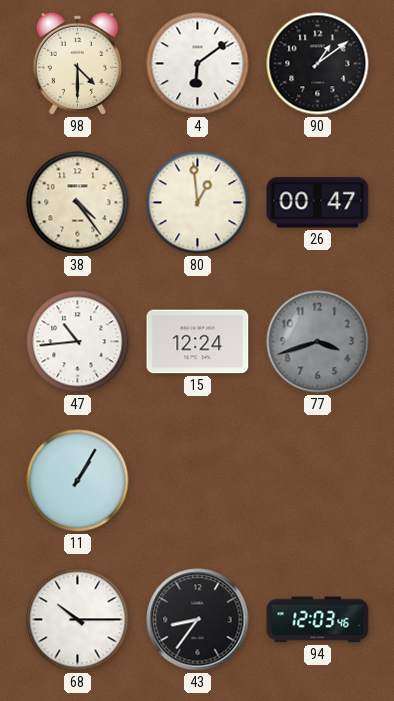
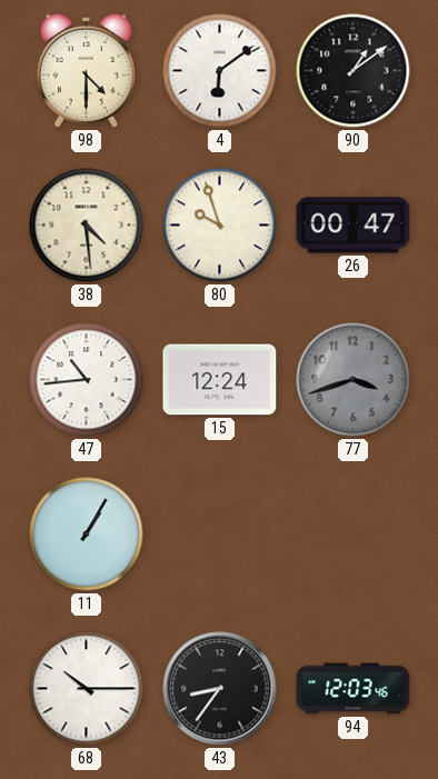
38: 4:24 -> 4:29
80: 12:59 -> 9:57
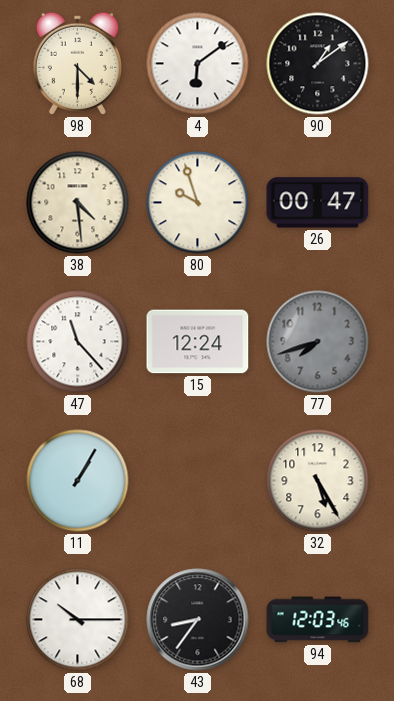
47: 10:44 -> 11:23
77: 3:42 -> 7:42
32: none -> 5:25
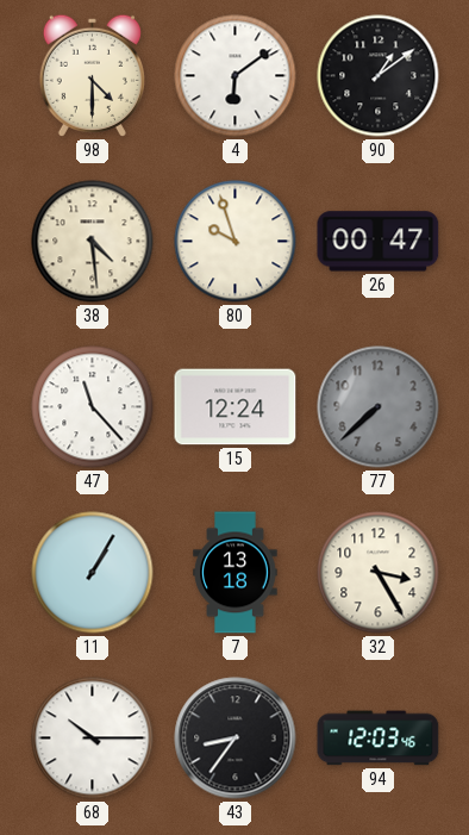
77: 7:42 -> 7:38
7: none -> 13:18
32: 5:25 -> 3:25
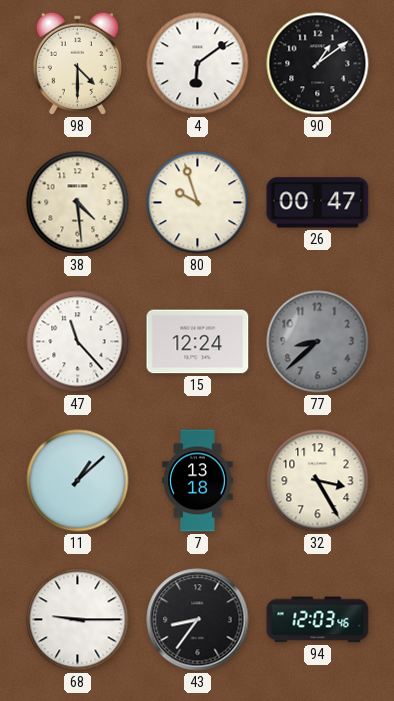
77: 7:38 -> 8:38
11: 1:05 -> 1:08
68: 10:15 -> 9:15
